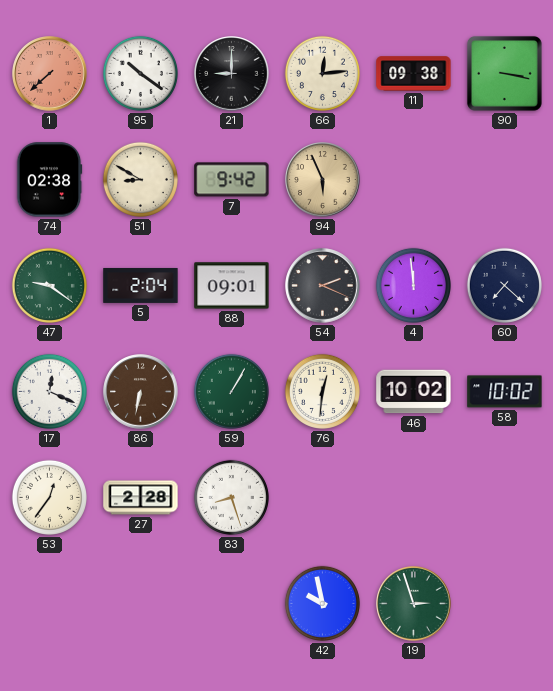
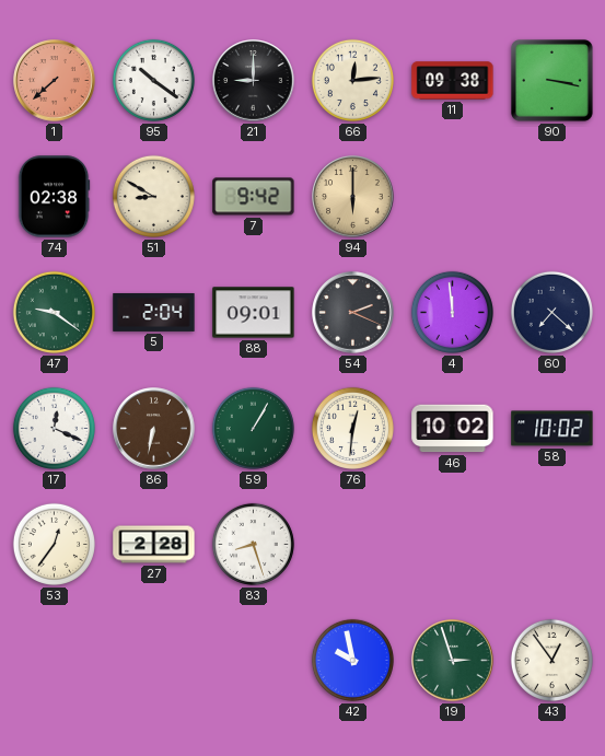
94: 5:56 -> 6:00
43: none -> 12:54
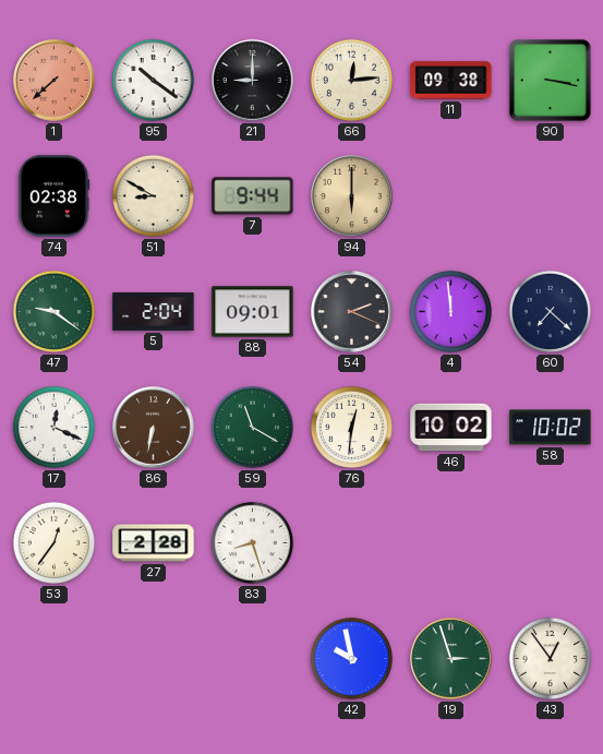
7: 9:42 -> 9:44
59: 1:05 -> 11:20
